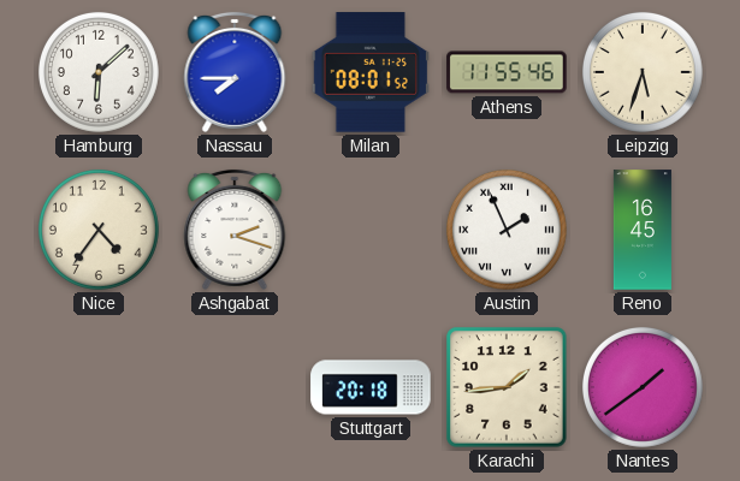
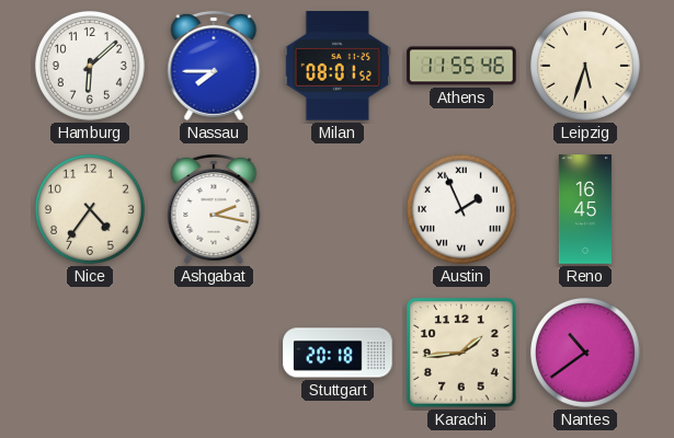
Ashgabat: 2:18 -> 2:17
Nantes: 1:39 -> 10:39
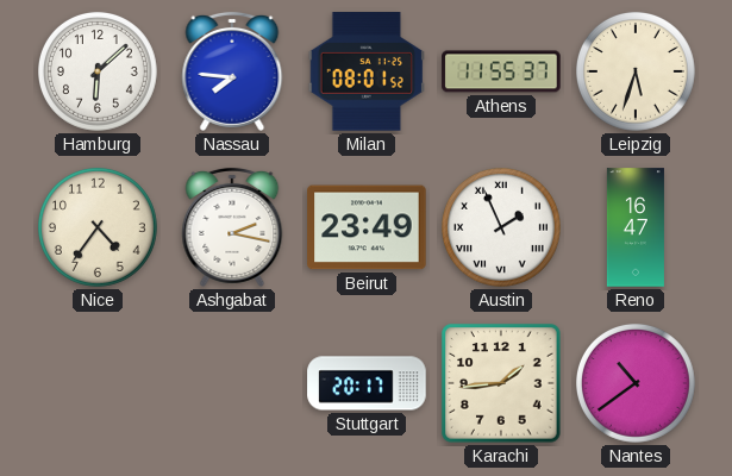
Nassau: 7:45 -> 7:46
Athens: 11:55:46 -> 11:55:37
Beirut: none -> 23:49
Reno: 16:45 -> 16:47
Stuttgart: 20:18 -> 20:17
